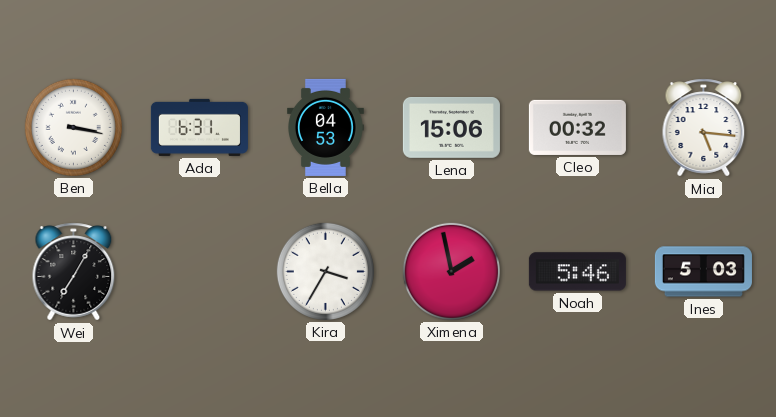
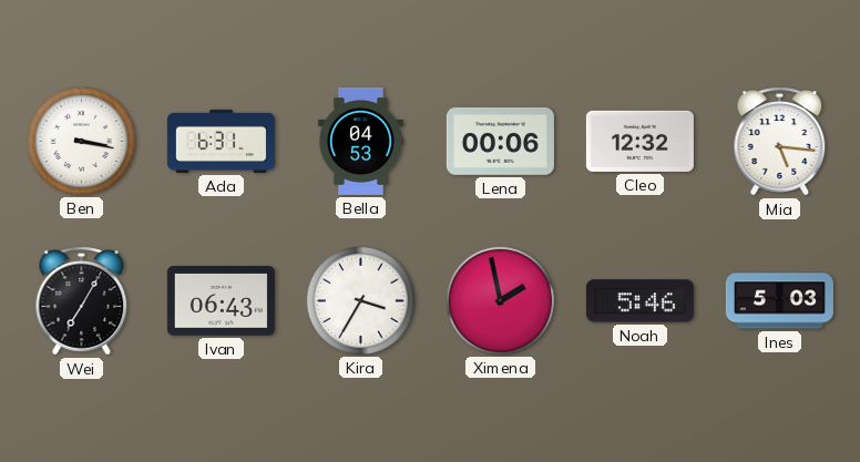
Lena: 15:06 -> 00:06
Cleo: 00:32 -> 12:32
Ivan: none -> 06:43
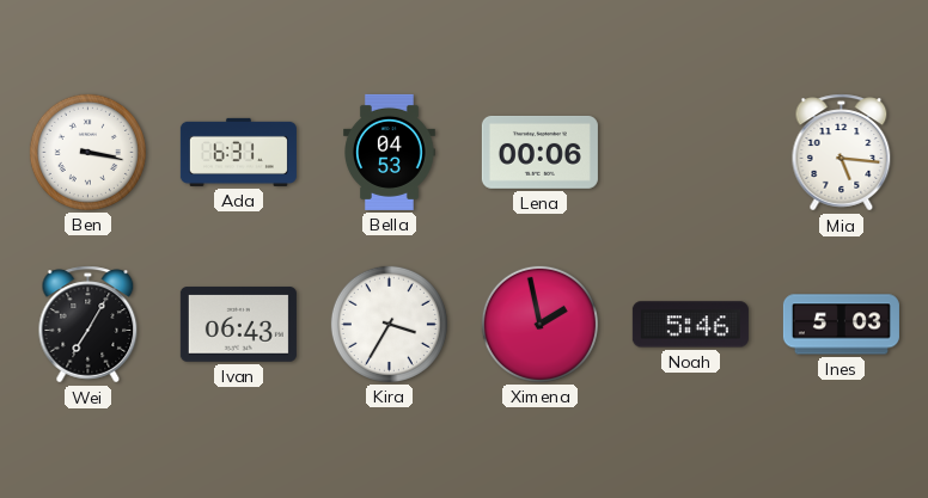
Cleo: 12:32 -> none
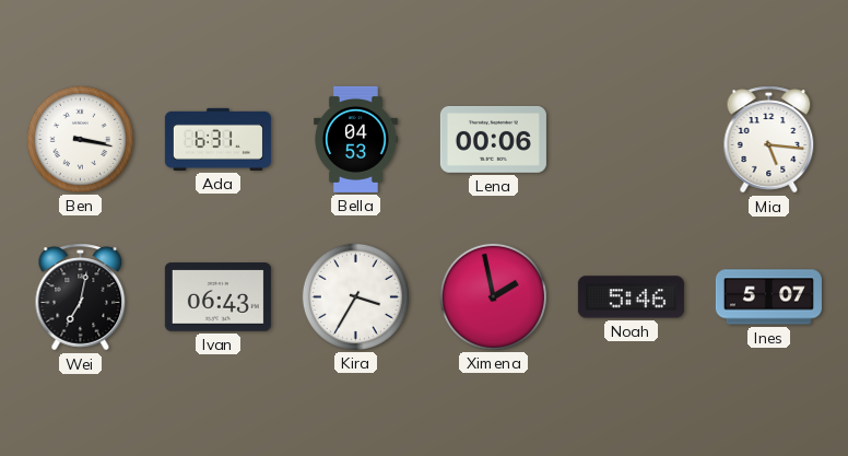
Wei: 7:05 -> 7:02
Ines: 5:03 -> 5:07
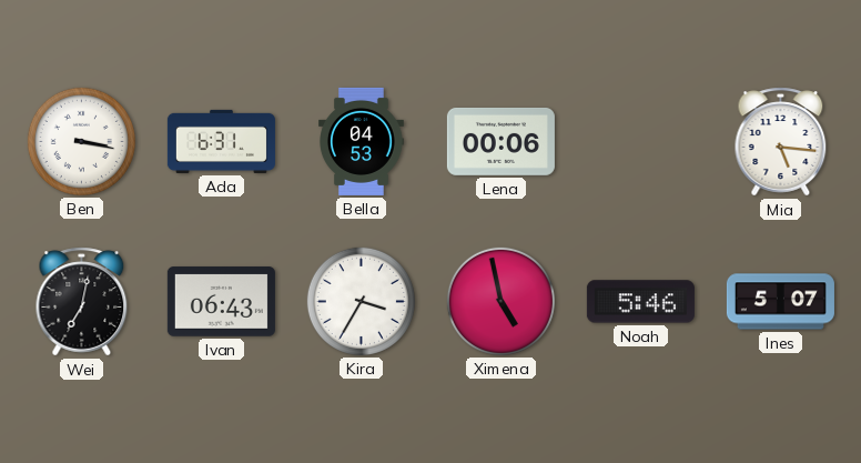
Ximena: 1:58 -> 4:58
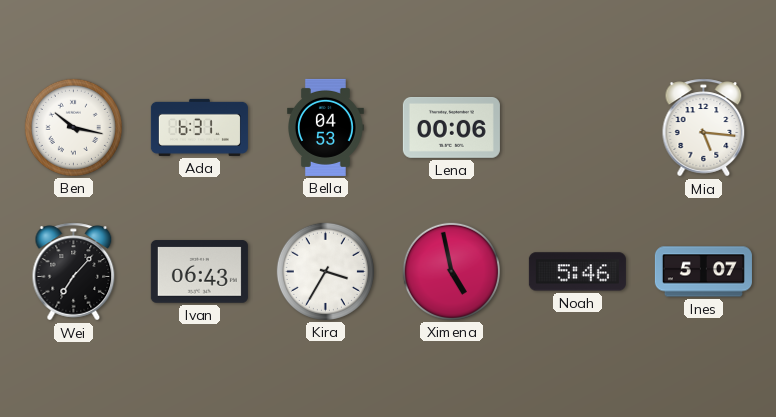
Ben: 3:17 -> 10:17
Wei: 7:02 -> 7:07
